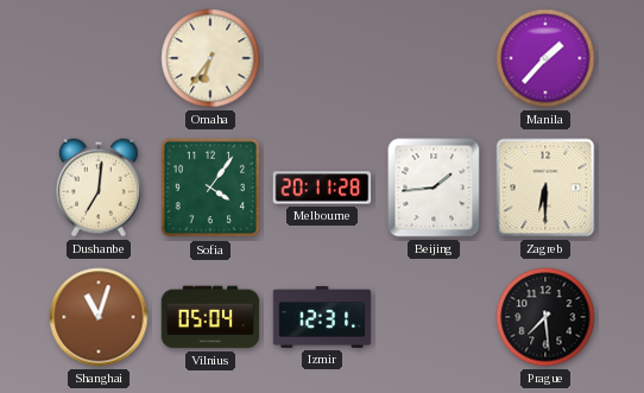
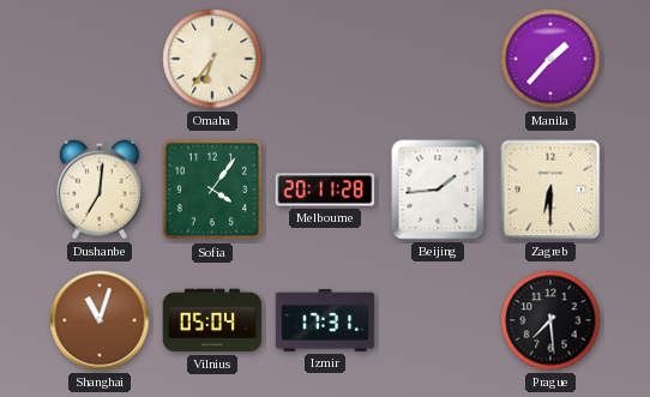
Izmir: 12:31 -> 17:31
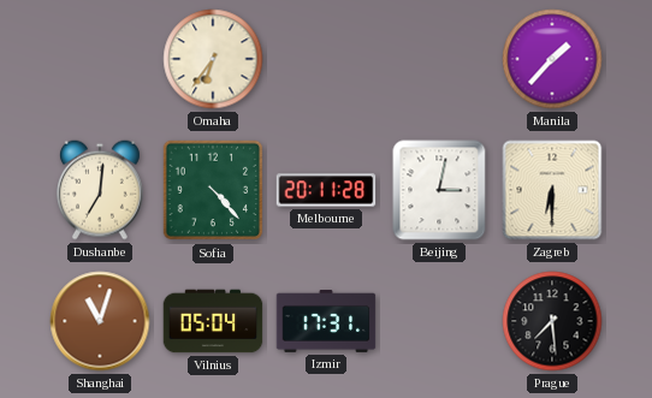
Sofia: 4:06 -> 4:23
Beijing: 1:44 -> 3:02
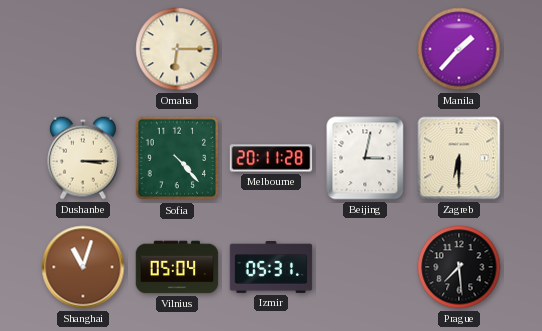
Omaha: 6:36 -> 6:15
Dushanbe: 7:01 -> 3:15
Izmir: 17:31 -> 05:31
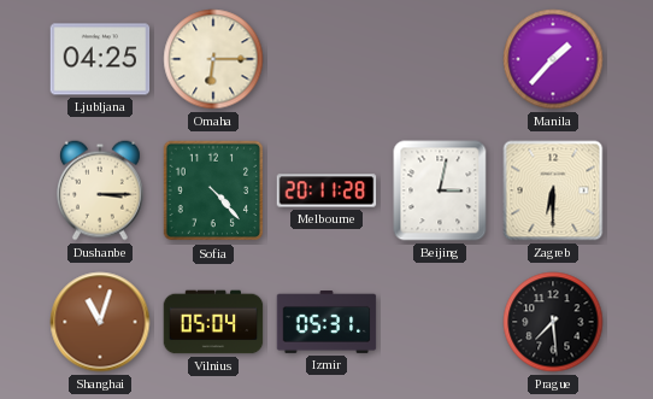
Ljubljana: none -> 04:25
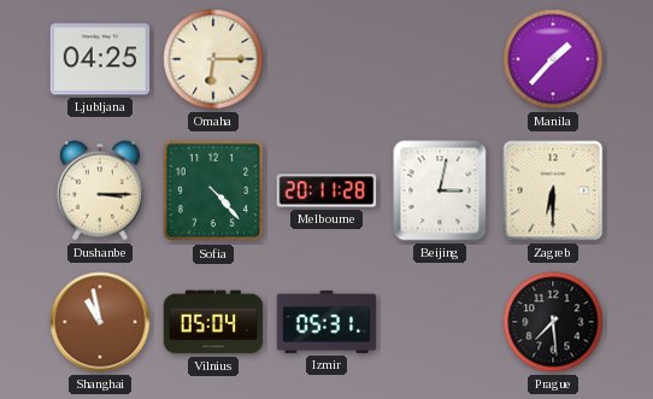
Shanghai: 11:03 -> 10:58
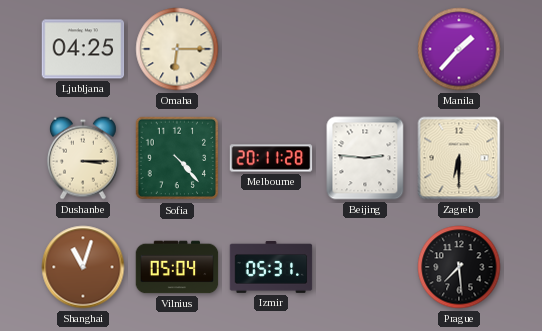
Beijing: 3:02 -> 2:46
Shanghai: 10:58 -> 11:03
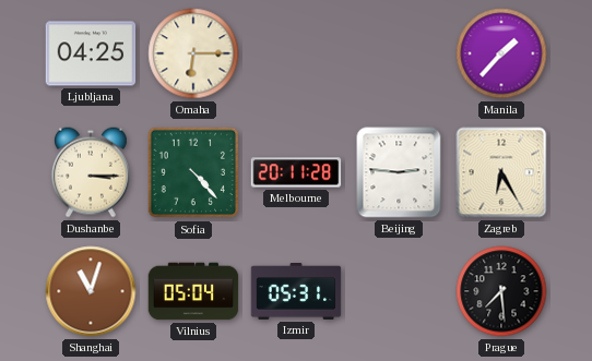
Zagreb: 6:30 -> 6:25
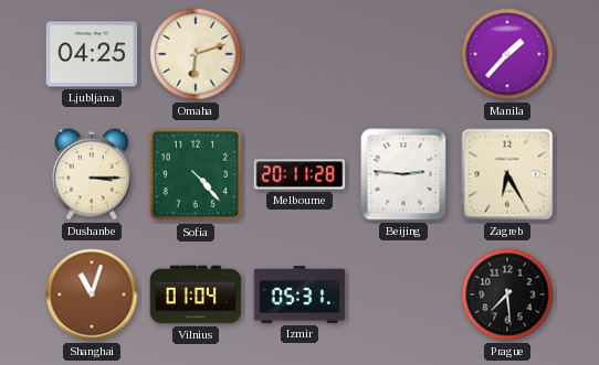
Omaha: 6:15 -> 6:12
Vilnius: 05:04 -> 01:04
